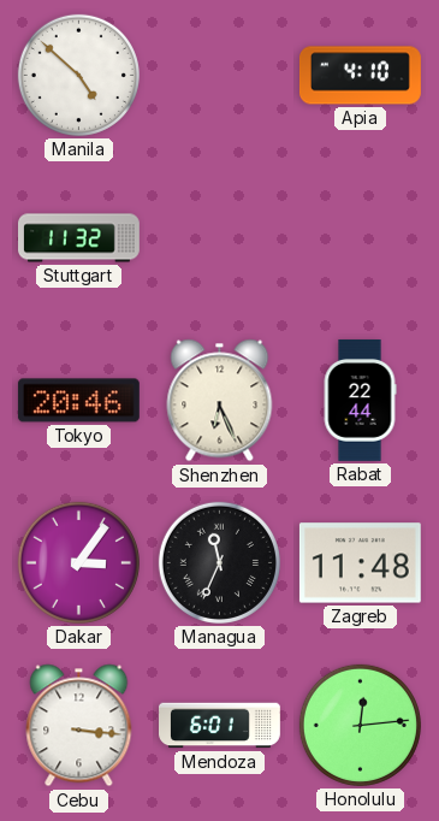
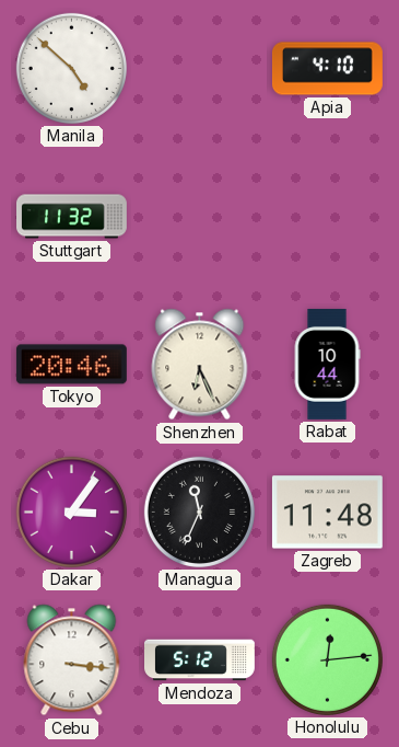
Rabat: 22:44 -> 10:44
Mendoza: 6:01 -> 5:12
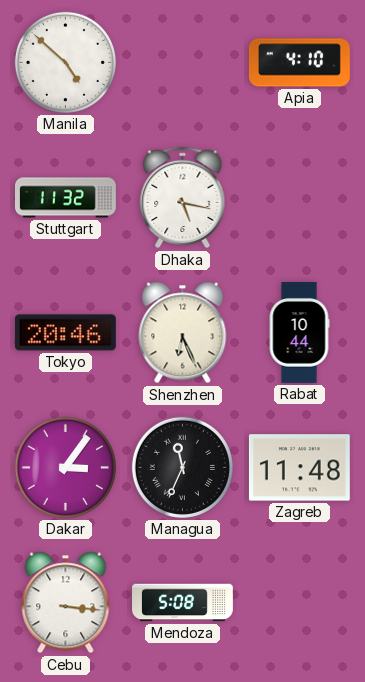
Dhaka: none -> 5:17
Mendoza: 5:12 -> 5:08
Honolulu: 12:14 -> none
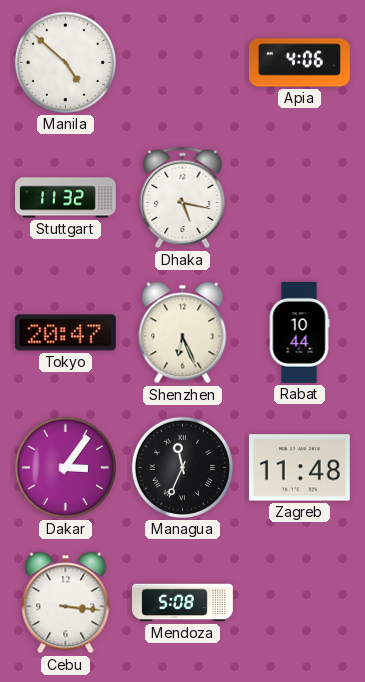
Apia: 4:10 -> 4:06
Tokyo: 20:46 -> 20:47
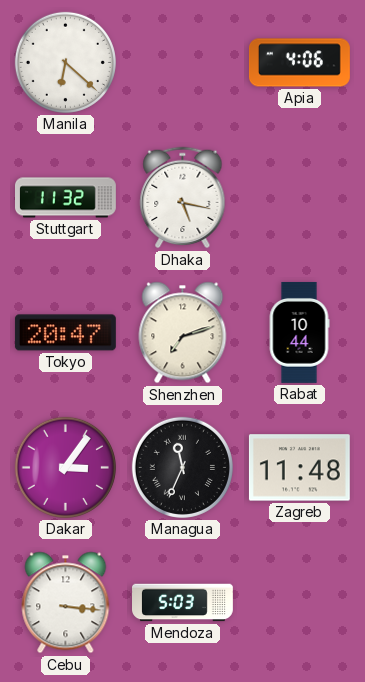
Manila: 4:52 -> 6:22
Shenzhen: 6:26 -> 7:12
Mendoza: 5:08 -> 5:03
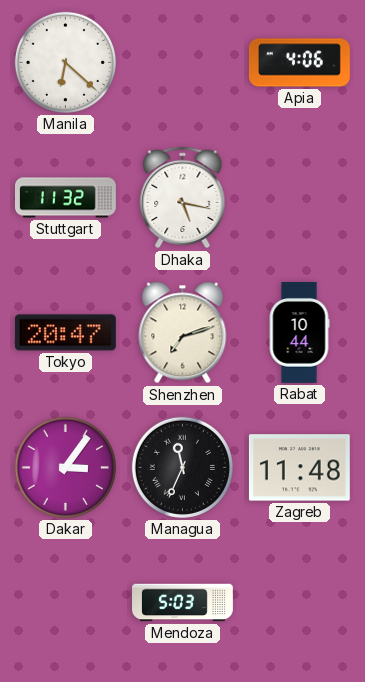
Cebu: 3:16 -> none
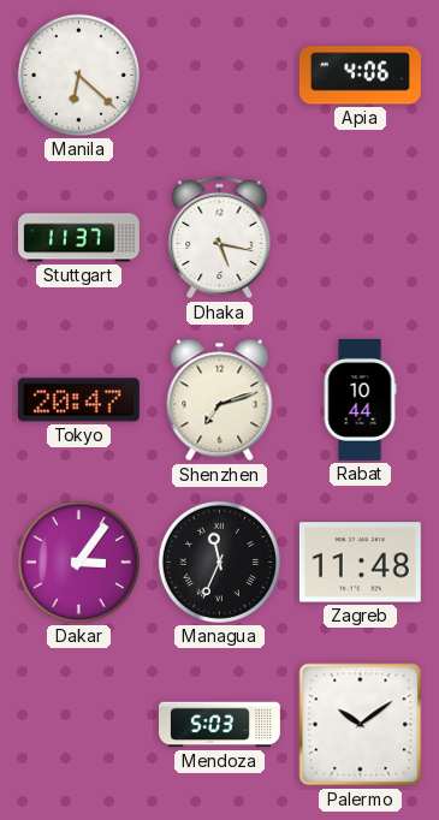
Stuttgart: 11:32 -> 11:37
Palermo: none -> 10:09
